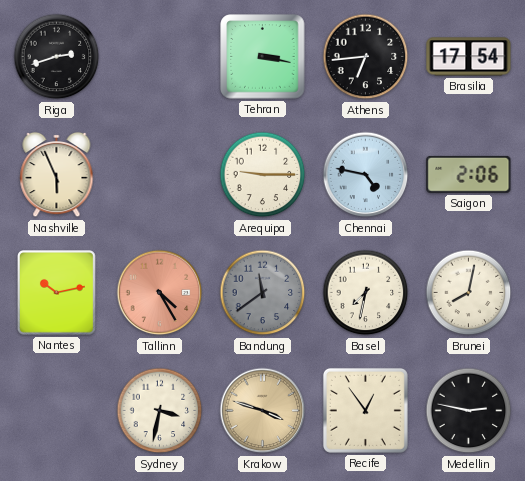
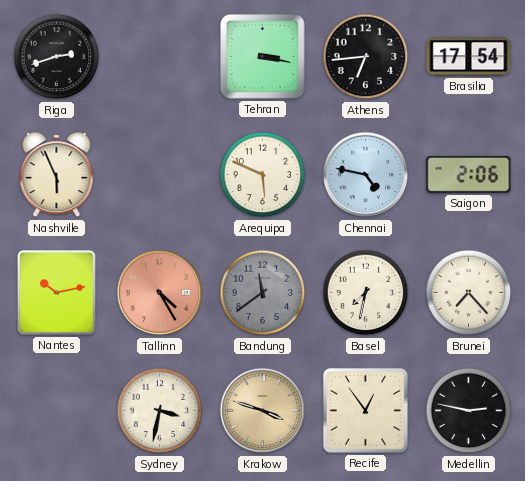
Arequipa: 9:15 -> 5:49
Brunei: 8:02 -> 7:23
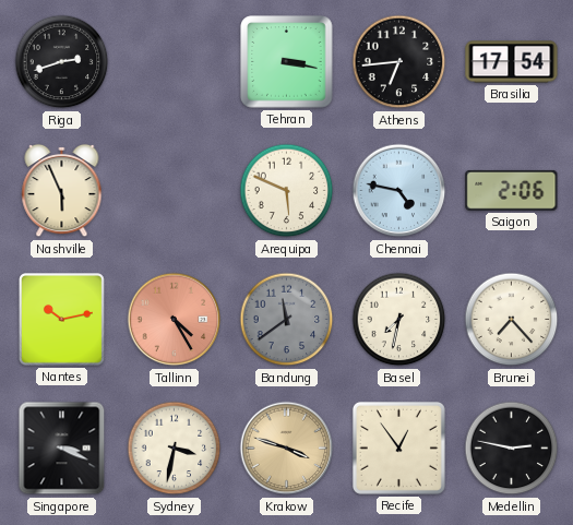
Singapore: none -> 3:19
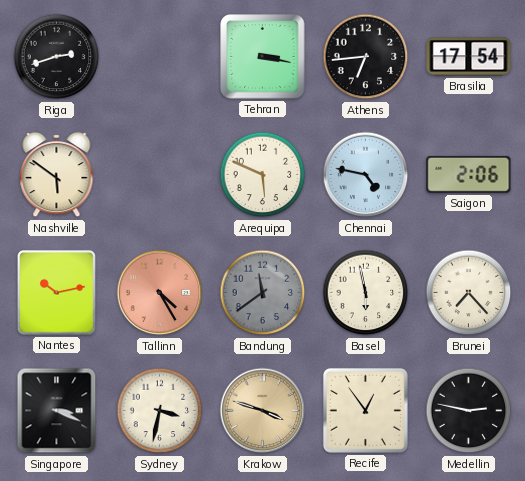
Nashville: 5:56 -> 5:51
Basel: 7:32 -> 5:58
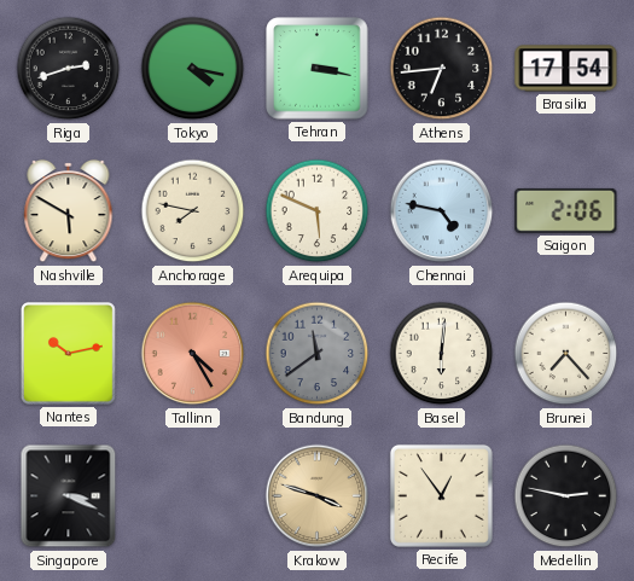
Tokyo: none -> 4:17
Nashville: 5:51 -> 5:50
Anchorage: none -> 7:47
Basel: 5:58 -> 6:01
Sydney: 3:32 -> none
